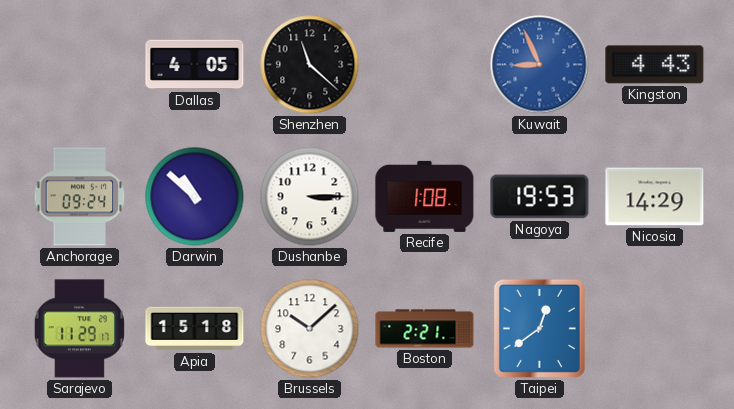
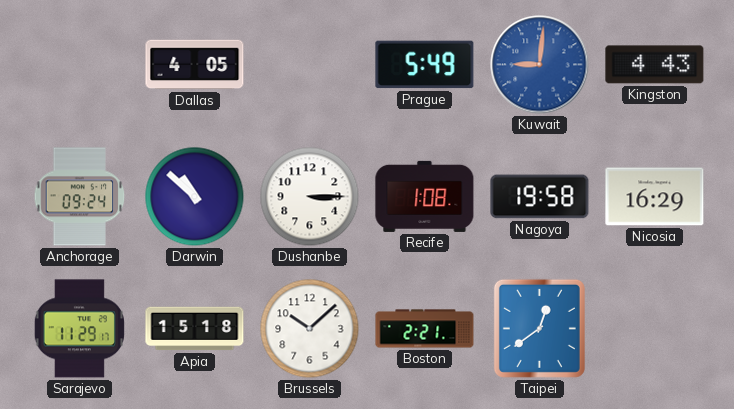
Shenzhen: 11:22 -> none
Prague: none -> 5:49
Kuwait: 8:56 -> 9:01
Nagoya: 19:53 -> 19:58
Nicosia: 14:29 -> 16:29
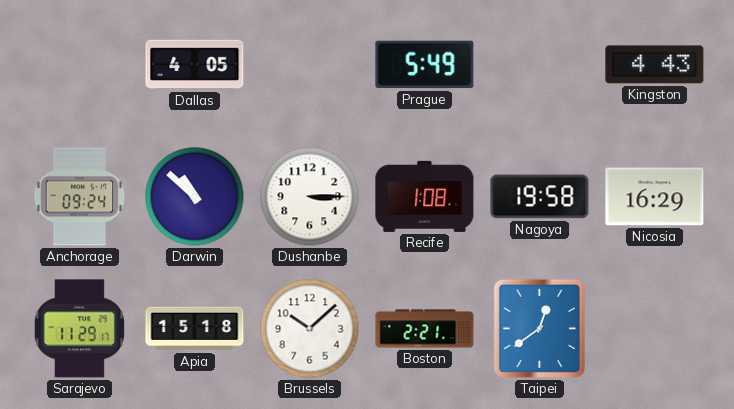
Kuwait: 9:01 -> none
